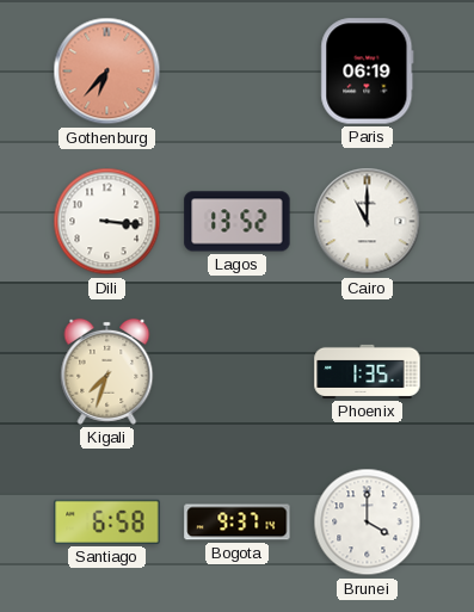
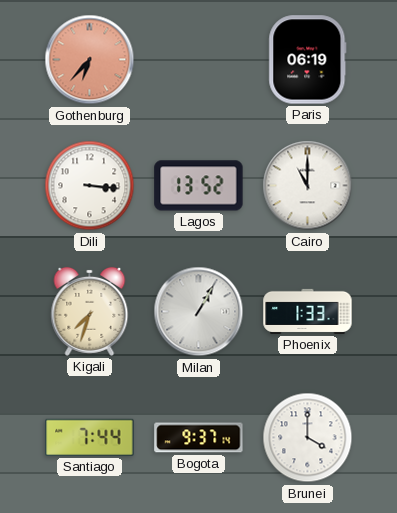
Milan: none -> 1:05
Phoenix: 1:35 -> 1:33
Santiago: 6:58 -> 7:44
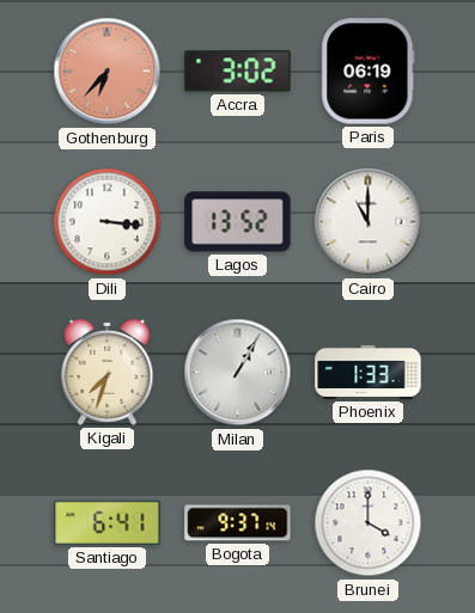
Accra: none -> 3:02
Santiago: 7:44 -> 6:41
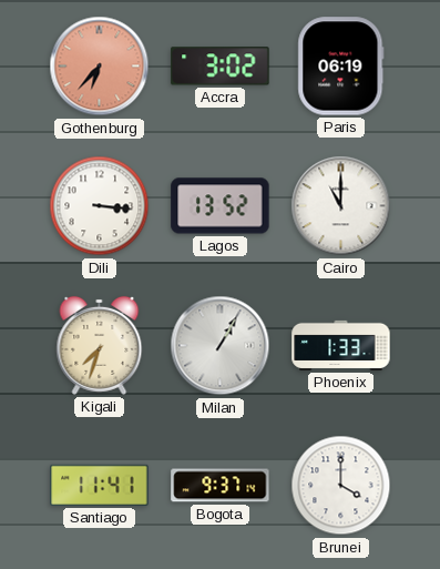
Santiago: 6:41 -> 11:41
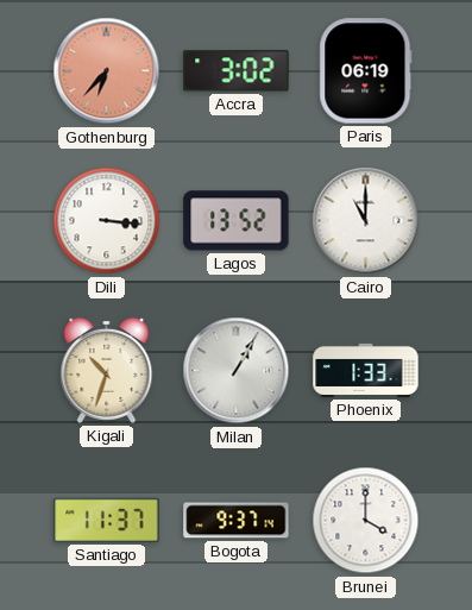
Kigali: 7:33 -> 10:33
Santiago: 11:41 -> 11:37
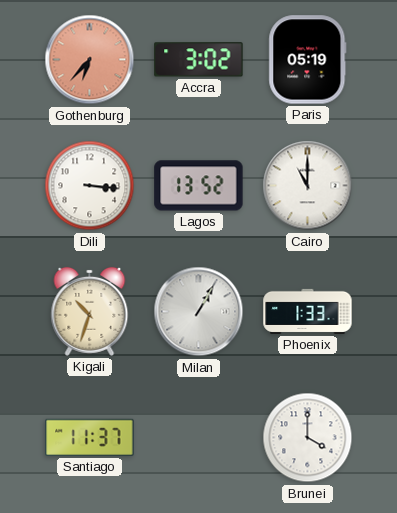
Paris: 06:19 -> 05:19
Bogota: 9:37 -> none
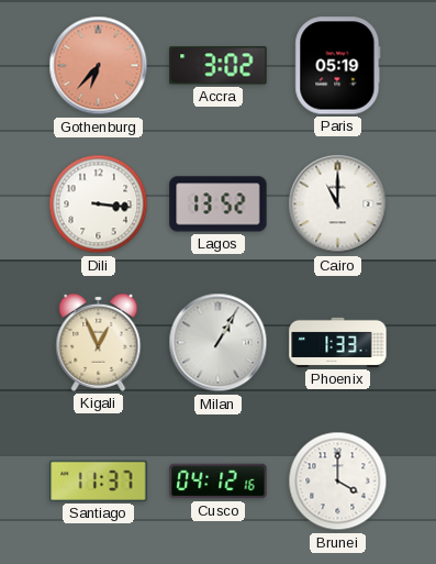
Kigali: 10:33 -> 12:56
Cusco: none -> 04:12
